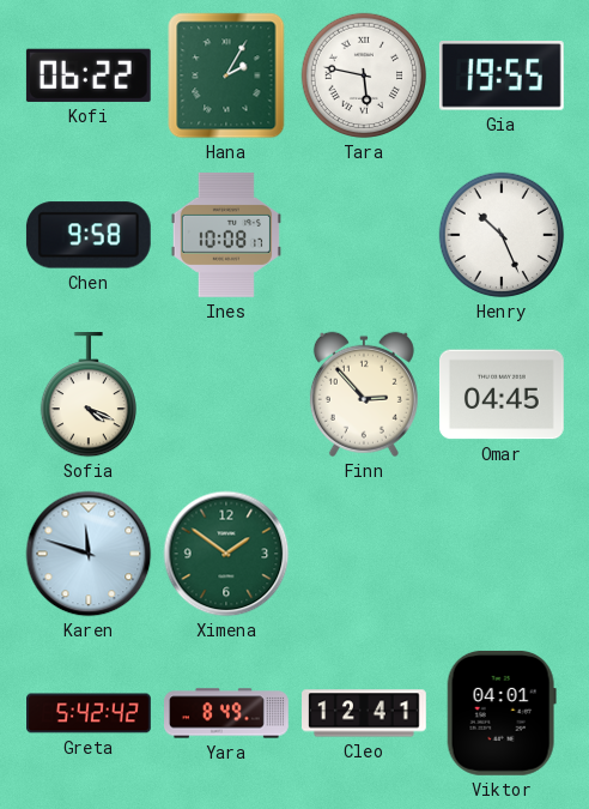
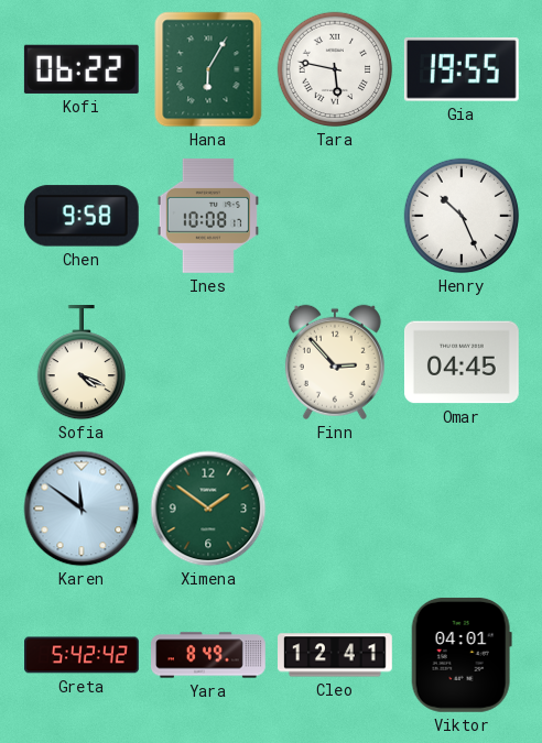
Hana: 2:05 -> 6:05
Karen: 11:48 -> 11:51
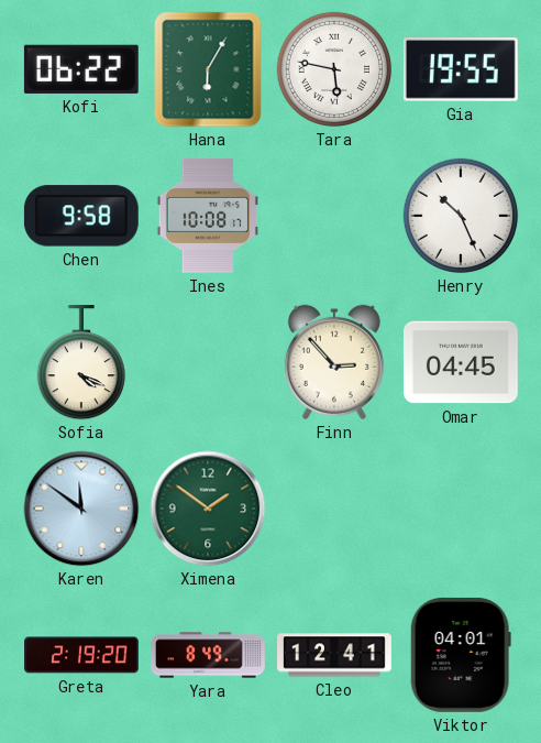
Greta: 5:42 -> 2:19
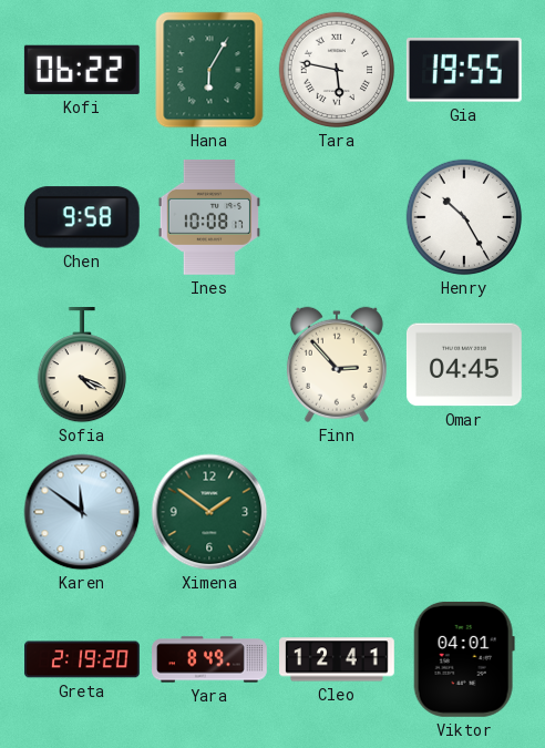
Henry: 10:26 -> 10:25
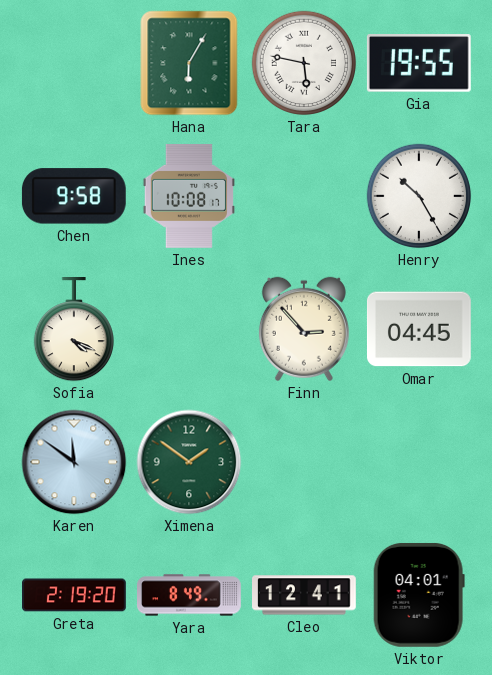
Kofi: 06:22 -> none
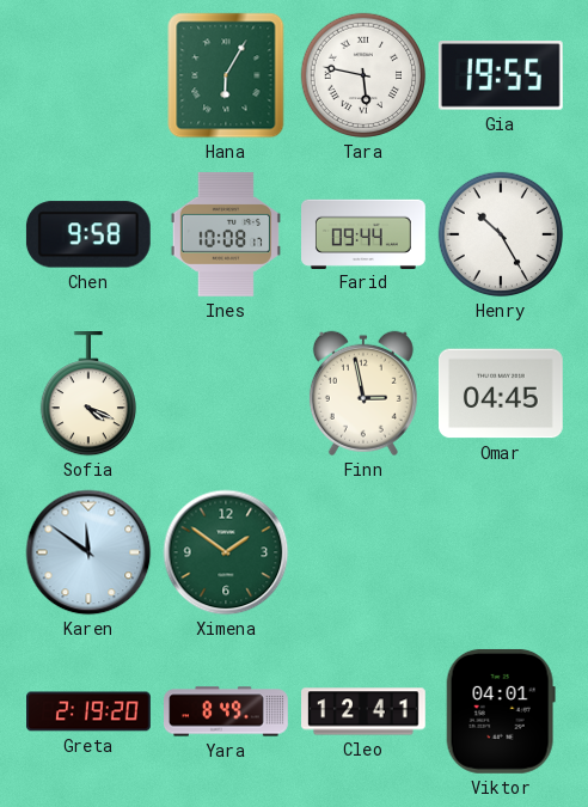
Farid: none -> 09:44
Finn: 2:53 -> 2:58
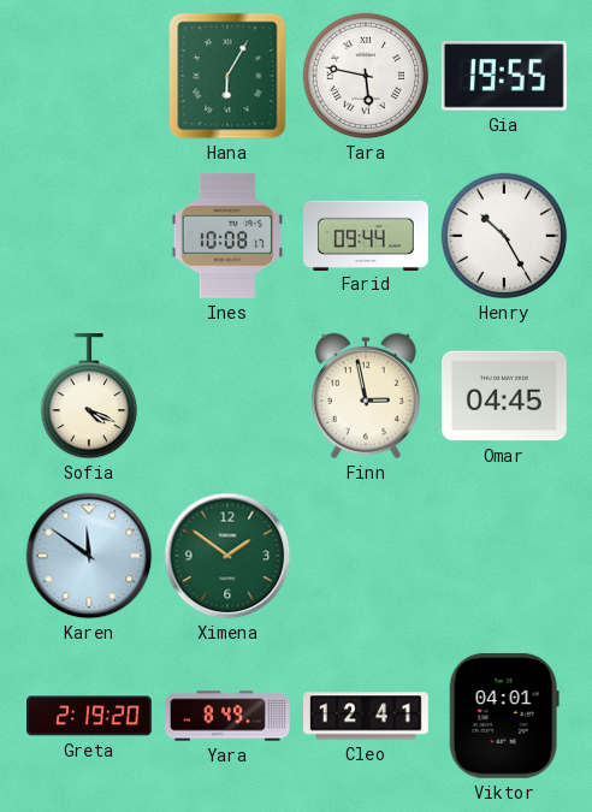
Chen: 9:58 -> none
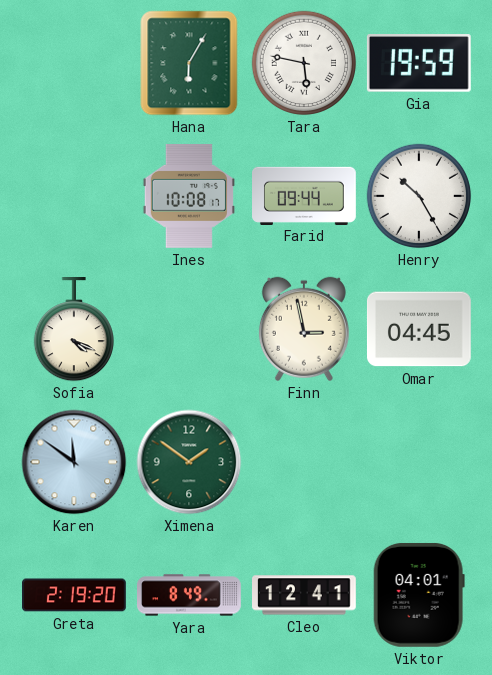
Gia: 19:55 -> 19:59
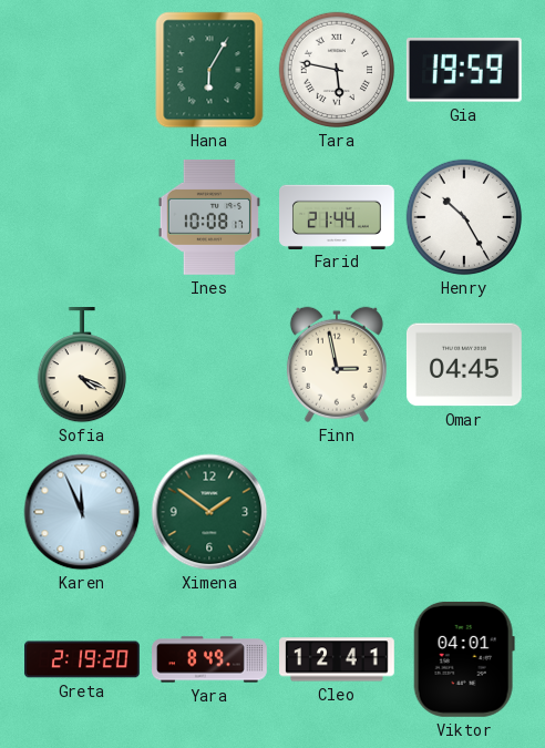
Farid: 09:44 -> 21:44
Karen: 11:51 -> 11:56
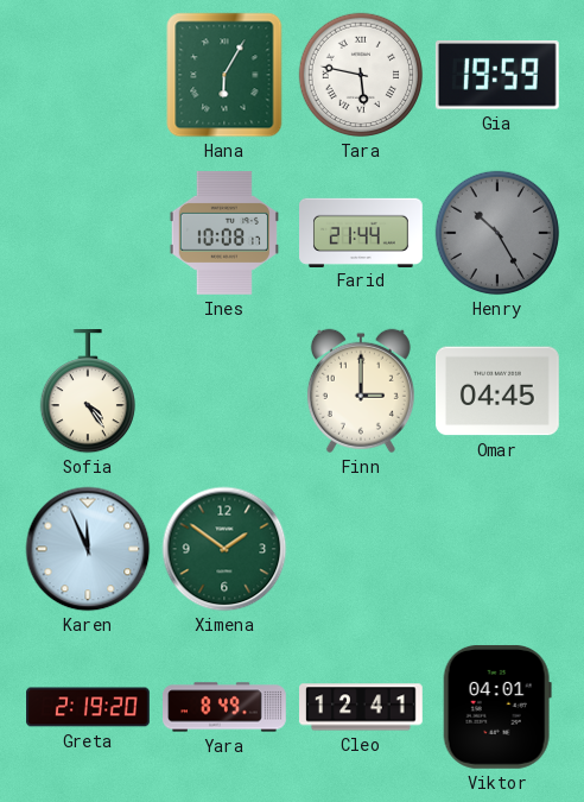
Henry dial: white -> grey
Sofia: 4:19 -> 4:24
Finn: 2:58 -> 3:00
